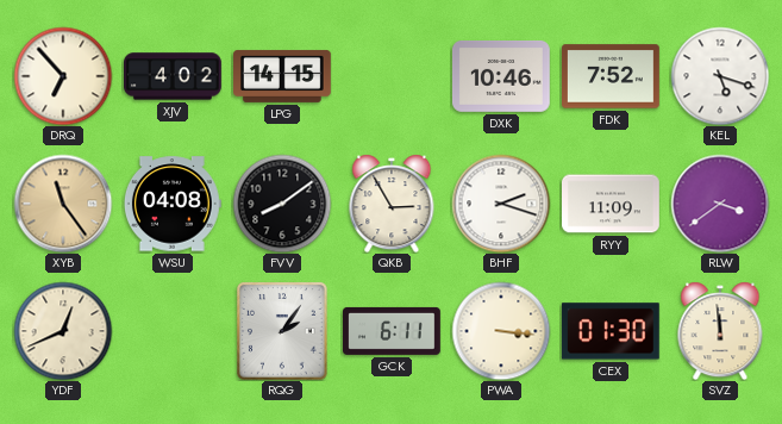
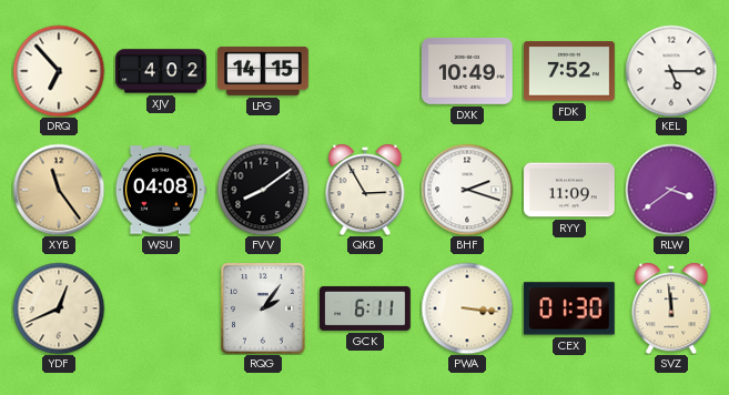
DXK: 10:46 -> 10:49
KEL: 5:18 -> 5:15
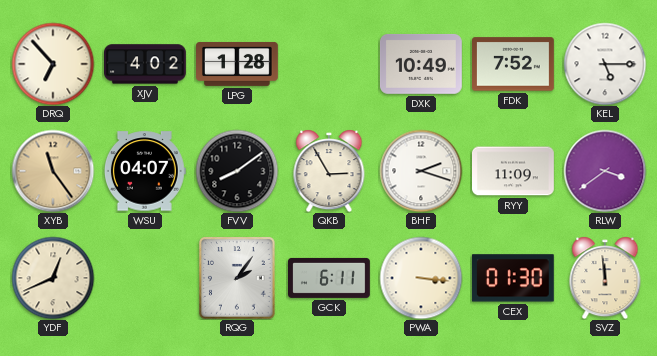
LPG: 14:15 -> 1:28
WSU: 04:08 -> 04:07
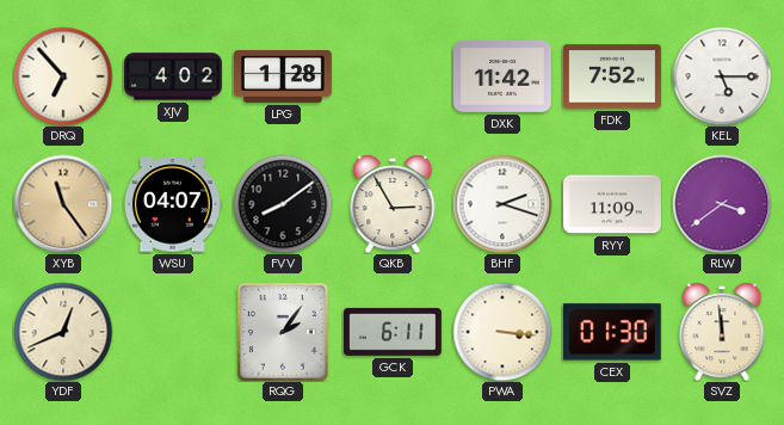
DXK: 10:49 -> 11:42
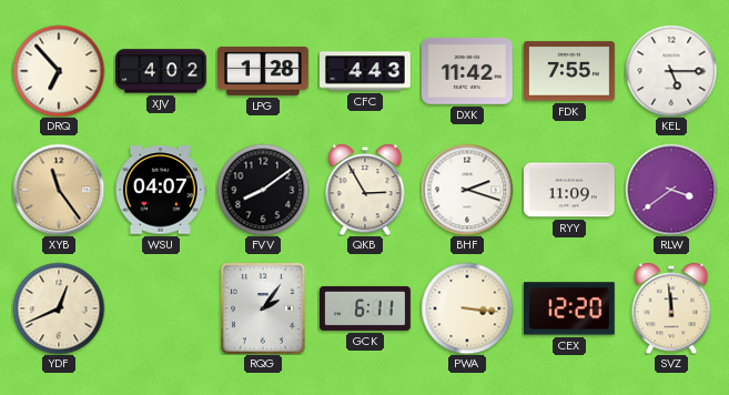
CFC: none -> 4:43
FDK: 7:52 -> 7:55
CEX: 01:30 -> 12:20
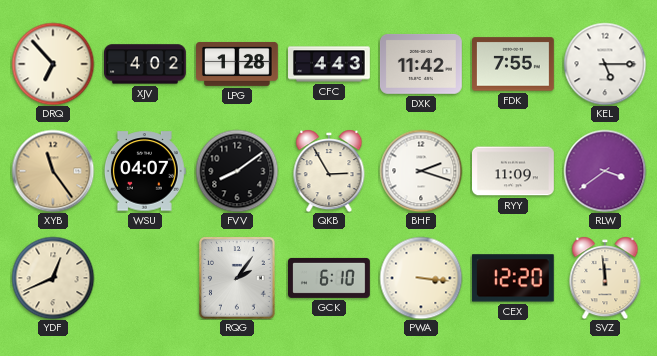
GCK: 6:11 -> 6:10
